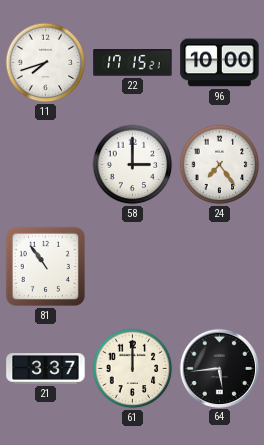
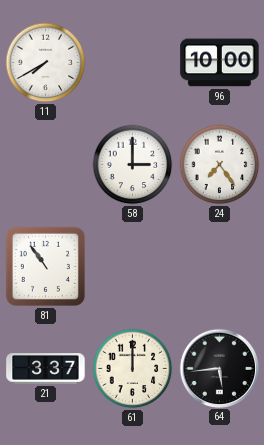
11: 7:42 -> 7:40
22: 17:15 -> none
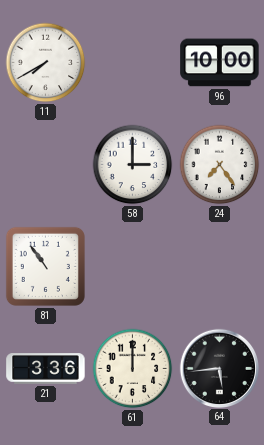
21: 3:37 -> 3:36
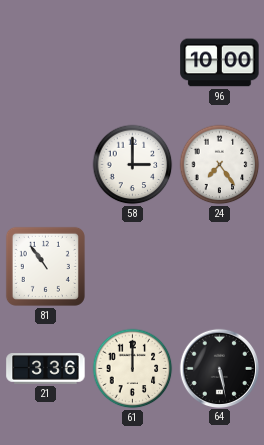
11: 7:40 -> none
64: 5:44 -> 5:28
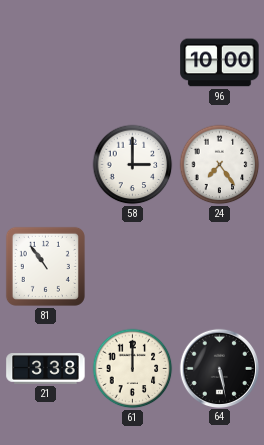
21: 3:36 -> 3:38
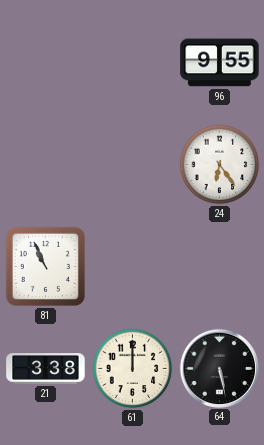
96: 10:00 -> 9:55
58: 3:00 -> none
24: 7:24 -> 6:24
81: 10:54 -> 10:56
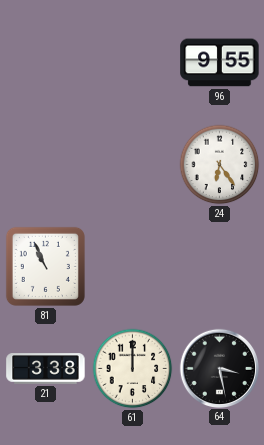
64: 5:28 -> 3:28
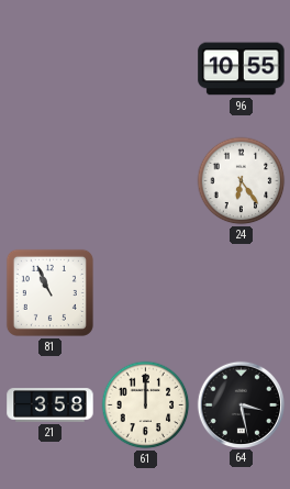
96: 9:55 -> 10:55
21: 3:38 -> 3:58
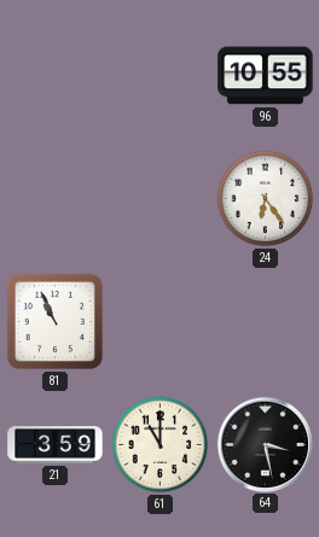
21: 3:58 -> 3:59
61: 12:00 -> 11:00
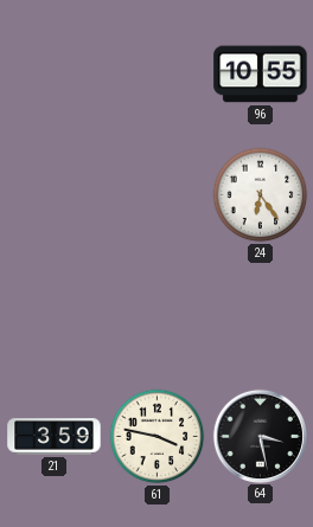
81: 10:56 -> none
61: 11:00 -> 3:47
